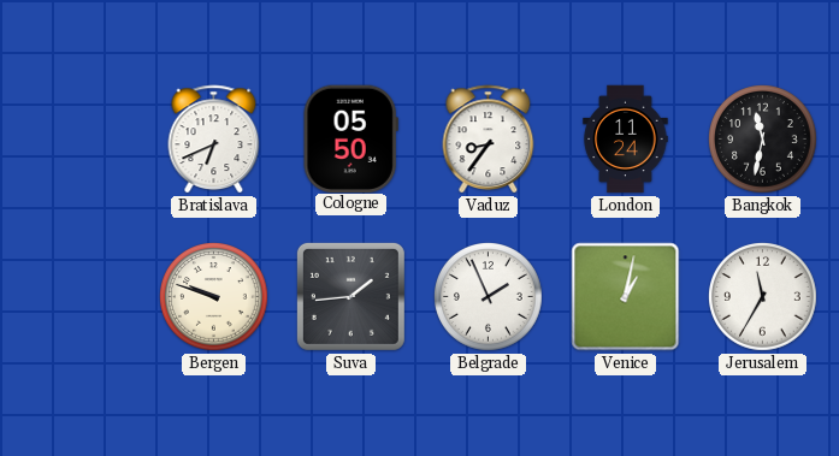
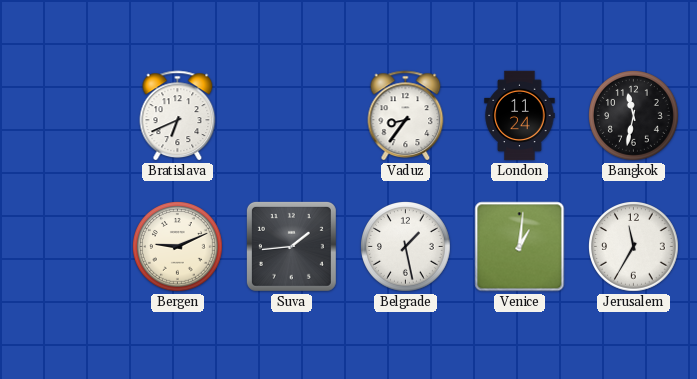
Cologne: 05:50 -> none
Bergen: 9:48 -> 9:11
Belgrade: 1:56 -> 1:28
Venice: 1:02 -> 1:01
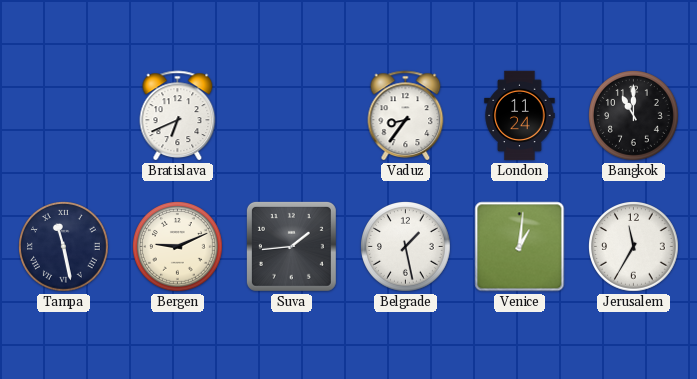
Bangkok: 11:32 -> 11:00
Tampa: none -> 11:28
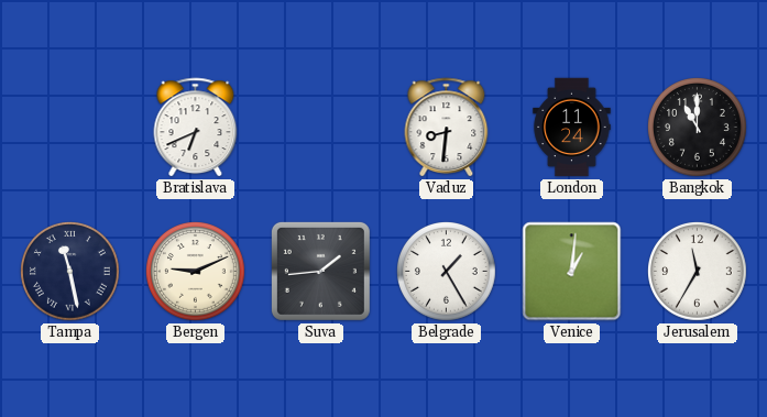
Vaduz: 8:36 -> 8:31
Belgrade: 1:28 -> 1:25
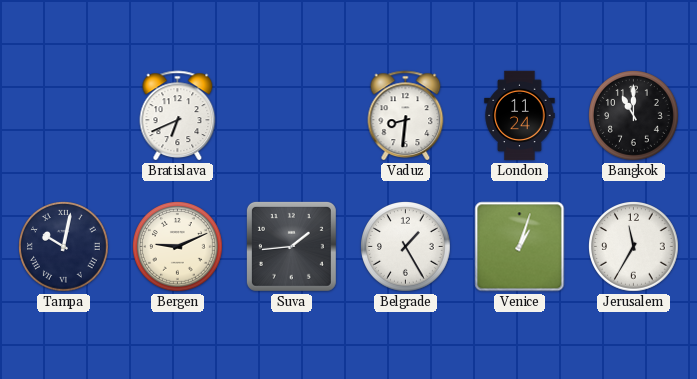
Tampa: 11:28 -> 10:02
Venice: 1:01 -> 1:03
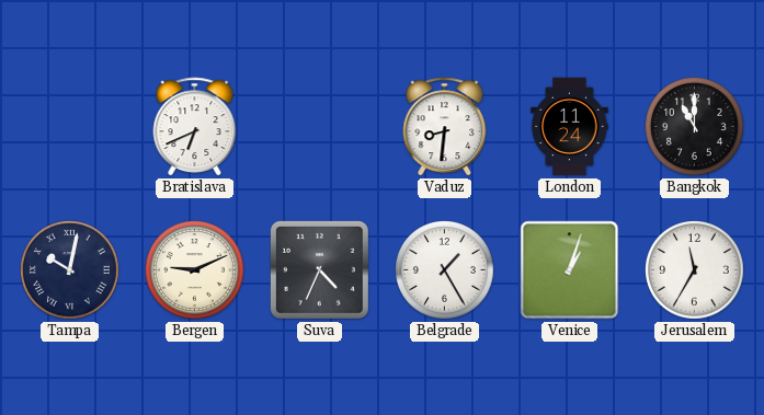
Suva: 1:44 -> 4:34
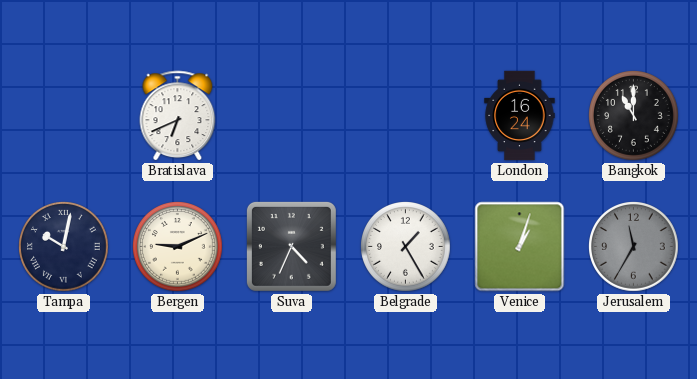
Vaduz: 8:31 -> none
London: 11:24 -> 16:24
Jerusalem dial: white -> grey
